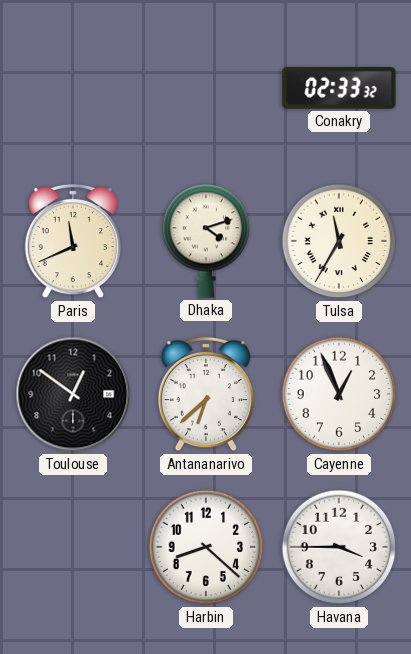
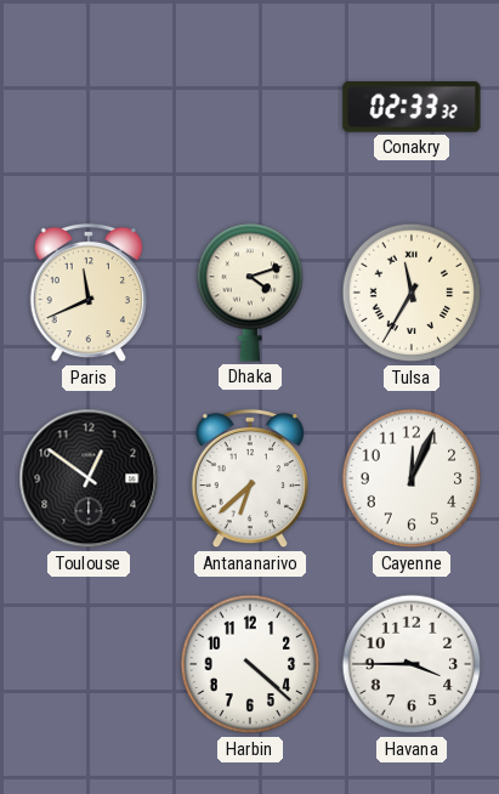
Cayenne: 12:56 -> 12:04
Harbin: 8:22 -> 4:22
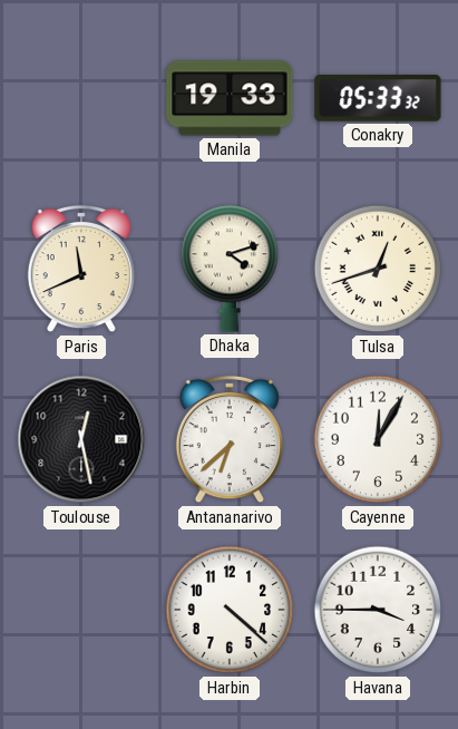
Manila: none -> 19:33
Conakry: 02:33 -> 05:33
Tulsa: 11:35 -> 12:42
Toulouse: 12:51 -> 12:28
Cayenne: 12:04 -> 12:05
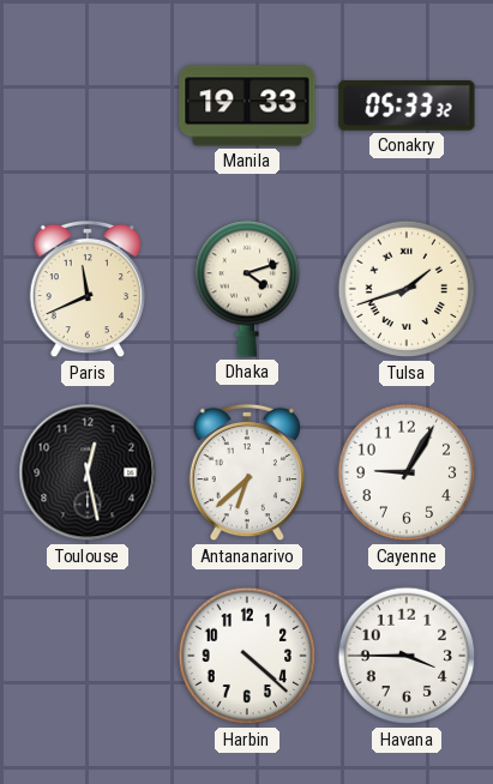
Tulsa: 12:42 -> 1:42
Cayenne: 12:05 -> 9:05
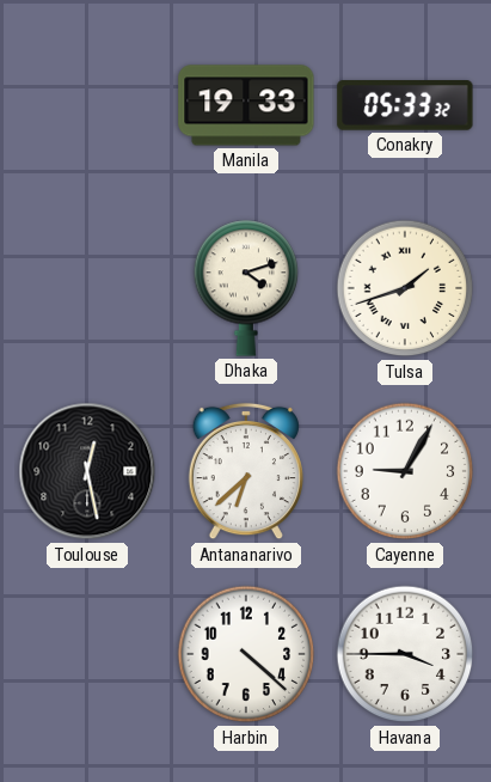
Paris: 11:41 -> none
